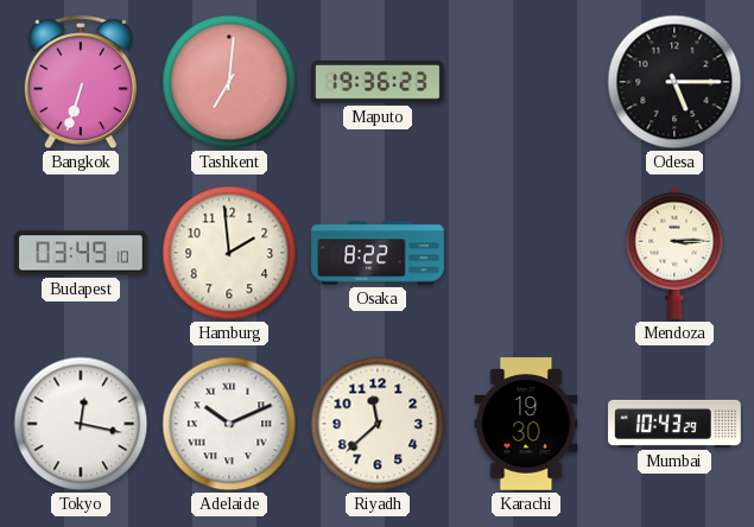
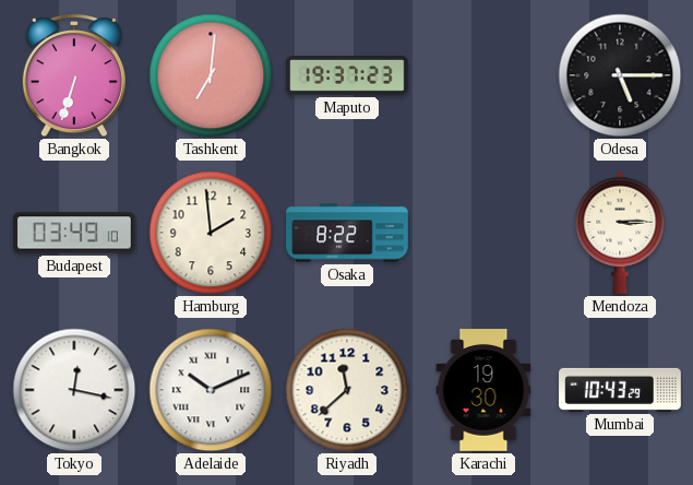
Maputo: 19:36 -> 19:37
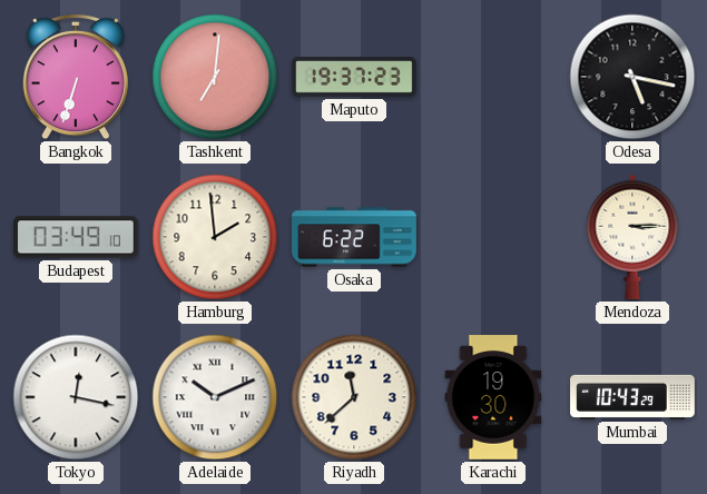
Odesa: 5:15 -> 5:17
Osaka: 8:22 -> 6:22
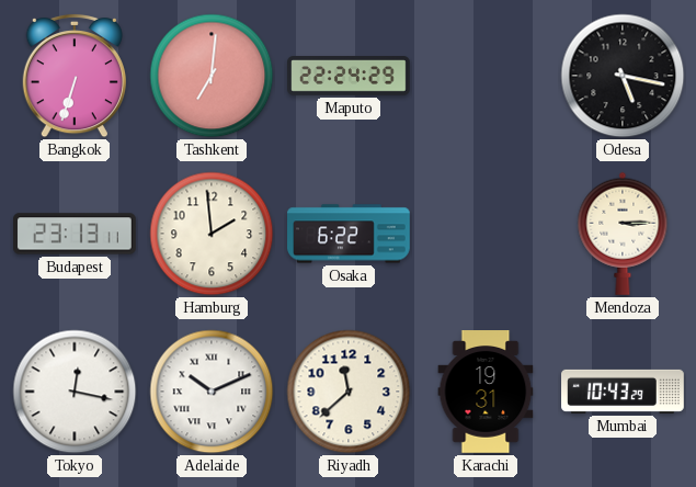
Maputo: 19:37 -> 22:24
Budapest: 03:49 -> 23:13
Karachi: 19:30 -> 19:31
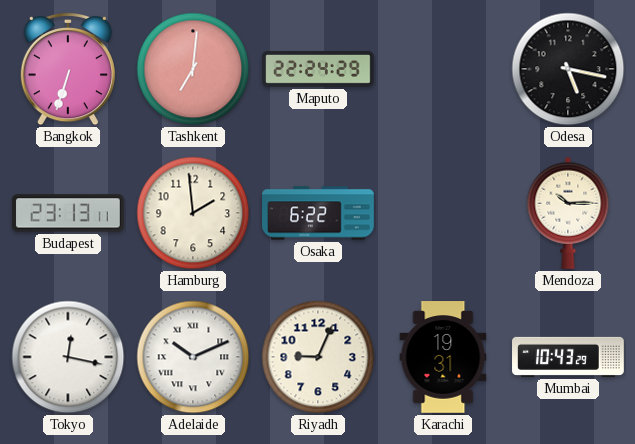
Mendoza: 3:15 -> 10:15
Riyadh: 11:38 -> 9:04
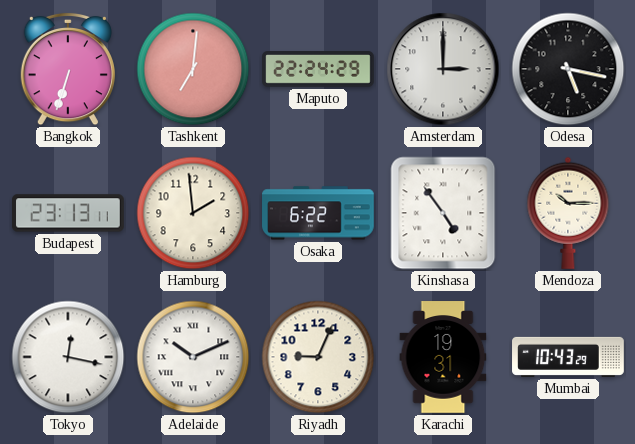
Amsterdam: none -> 3:00
Kinshasa: none -> 4:54
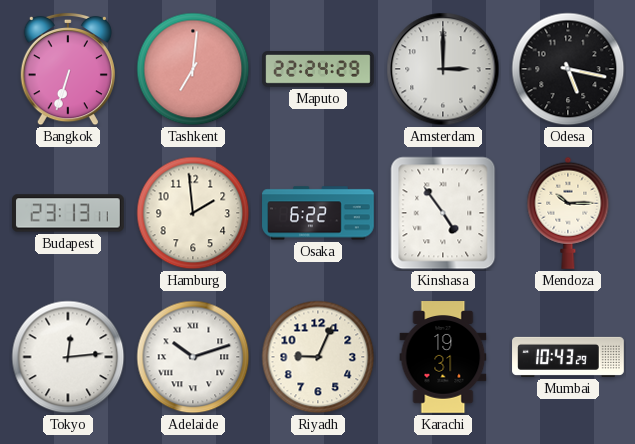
Tokyo: 12:17 -> 12:14
Adelaide: 10:11 -> 10:12
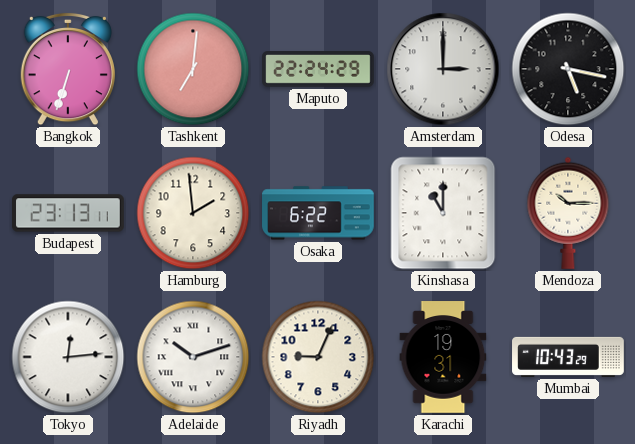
Kinshasa: 4:54 -> 11:00
